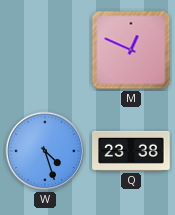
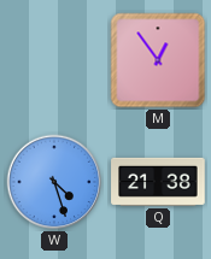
M: 12:49 -> 12:54
Q: 23:38 -> 21:38
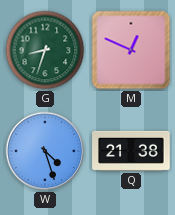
G: none -> 8:33
M: 12:54 -> 12:49
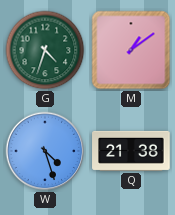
G: 8:33 -> 4:33
M: 12:49 -> 1:09
